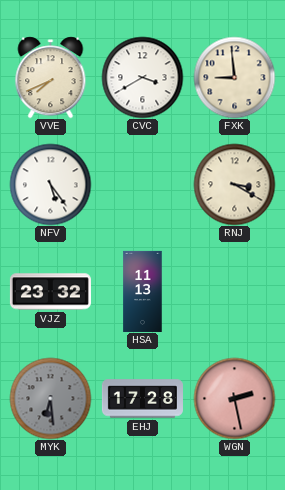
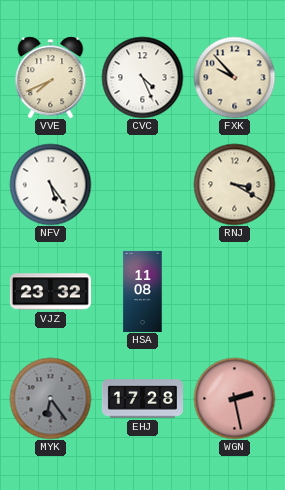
CVC: 3:40 -> 4:26
FXK: 8:59 -> 9:53
HSA: 11:13 -> 11:08
MYK: 6:29 -> 6:24
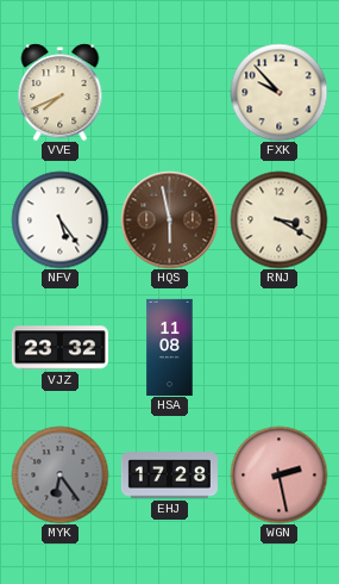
CVC: 4:26 -> none
HQS: none -> 5:58
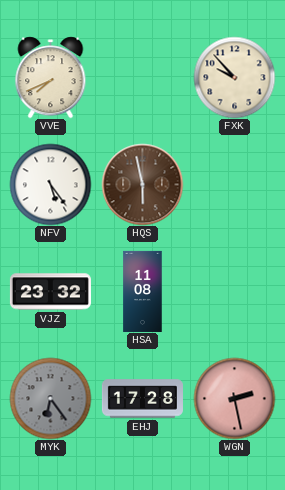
RNJ: 3:20 -> none
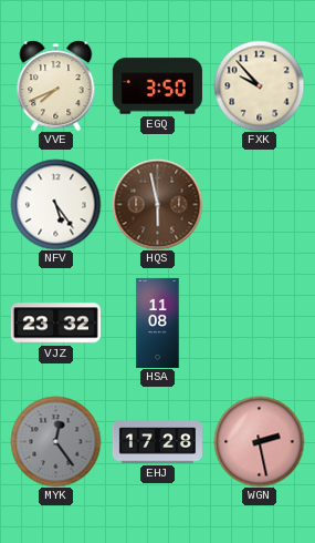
EGQ: none -> 3:50
MYK: 6:24 -> 12:24
